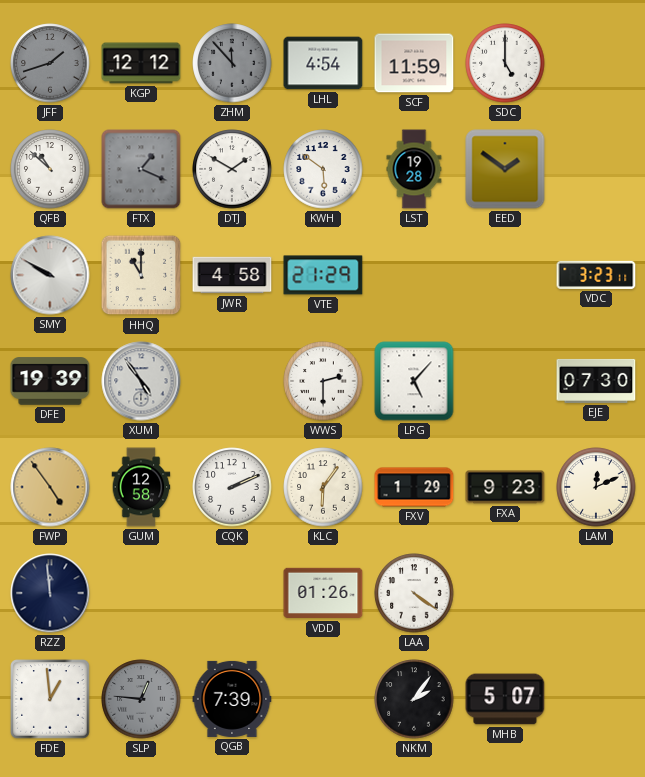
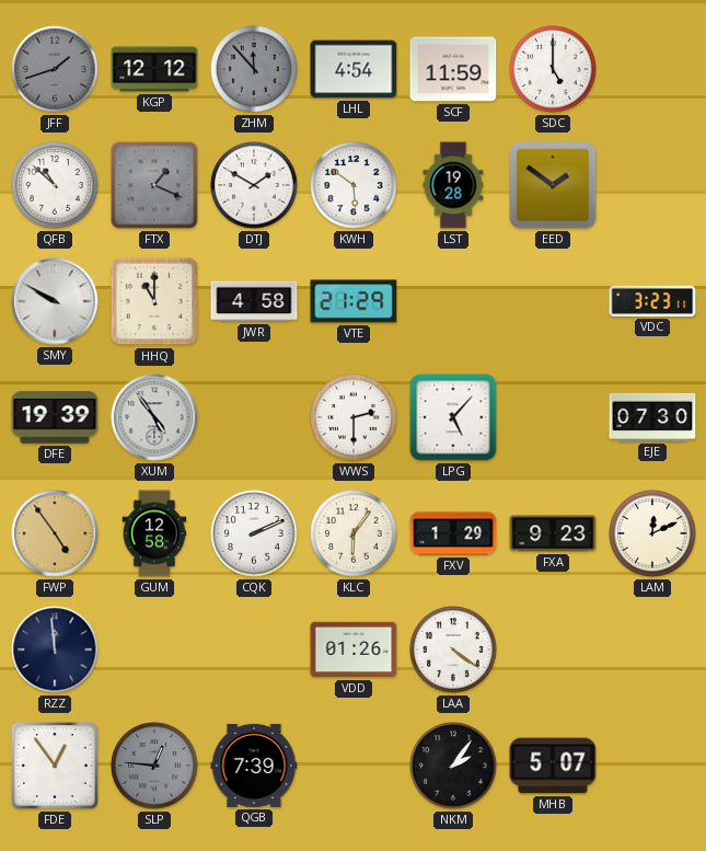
FDE: 12:59 -> 12:54
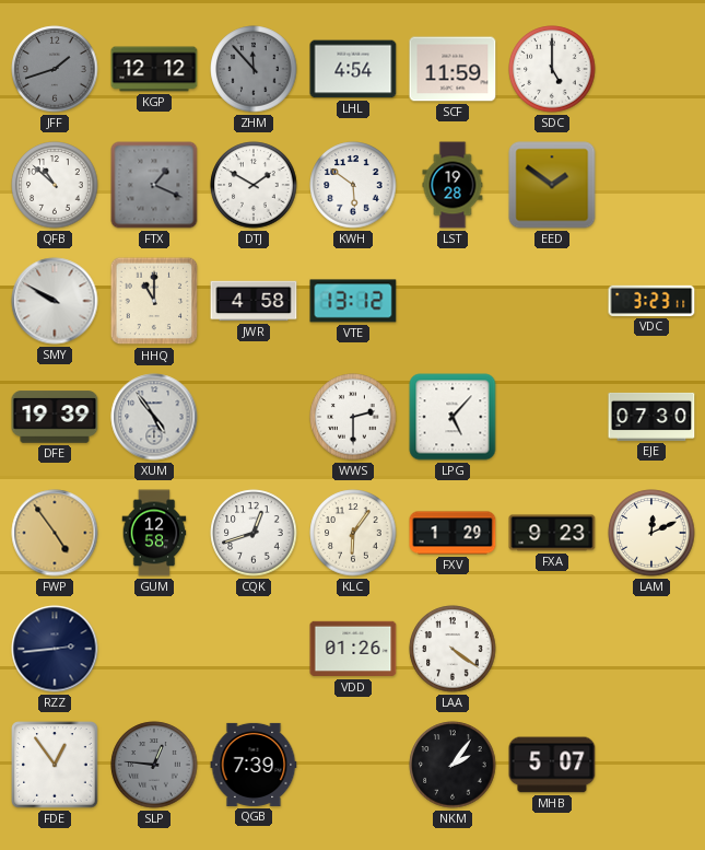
VTE: 21:29 -> 13:12
CQK: 2:11 -> 12:42
RZZ: 11:59 -> 2:44
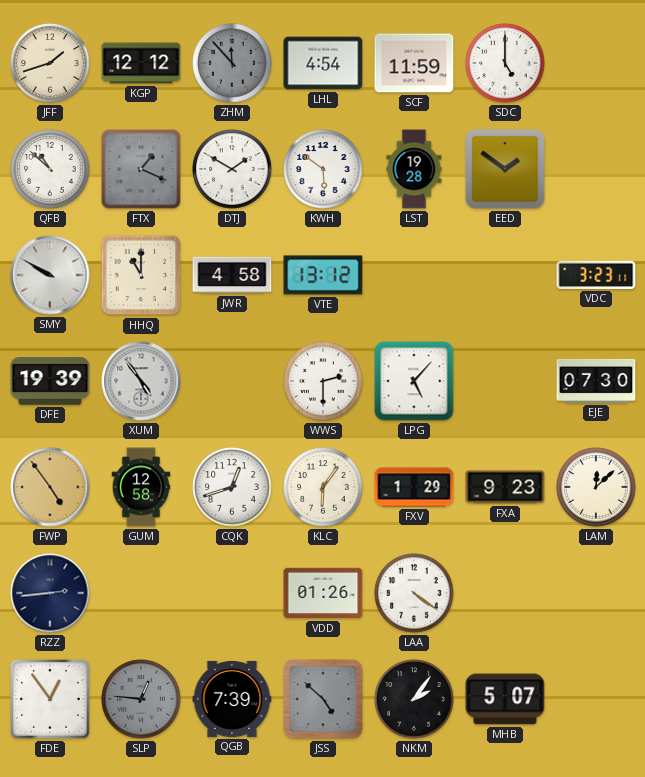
JFF dial: grey -> cream
LAM: 12:11 -> 12:08
JSS: none -> 4:52
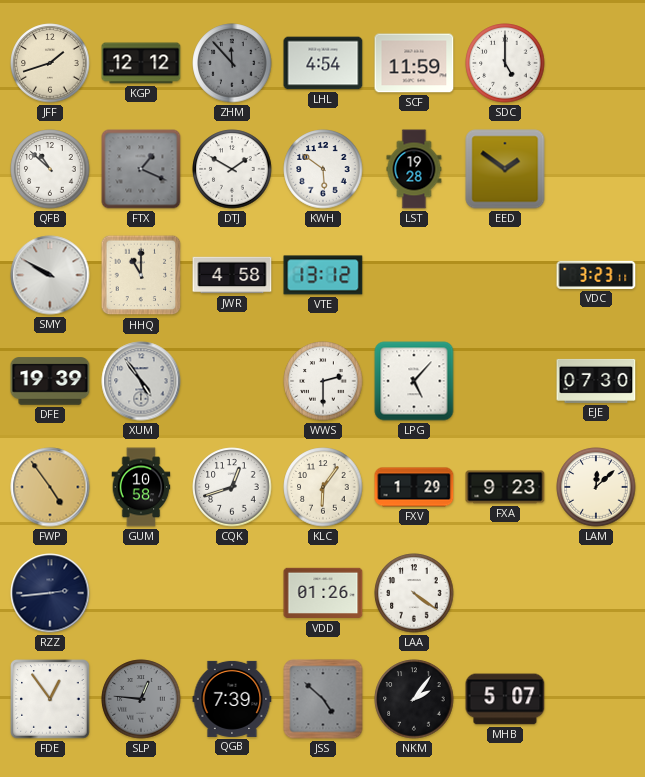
GUM: 12:58 -> 10:58
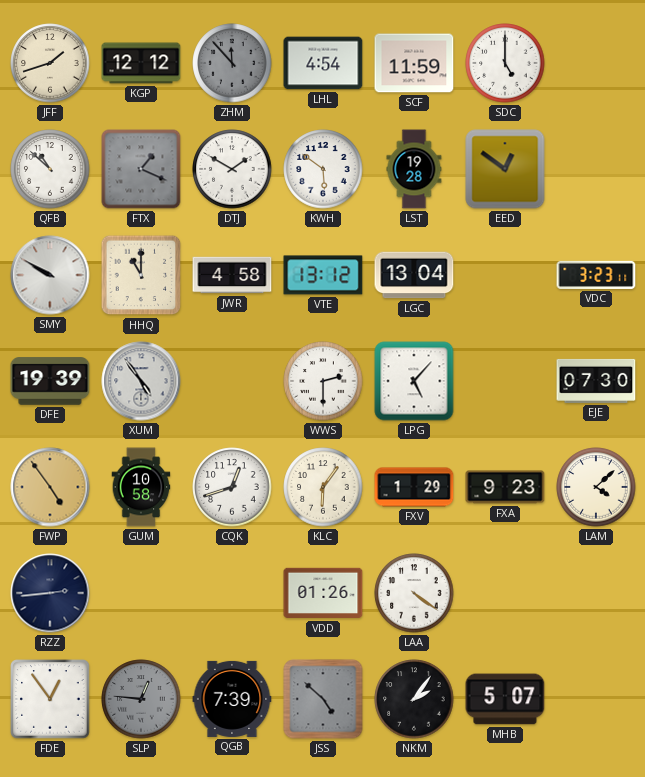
EED: 1:51 -> 12:51
LGC: none -> 13:04
LAM: 12:08 -> 4:08
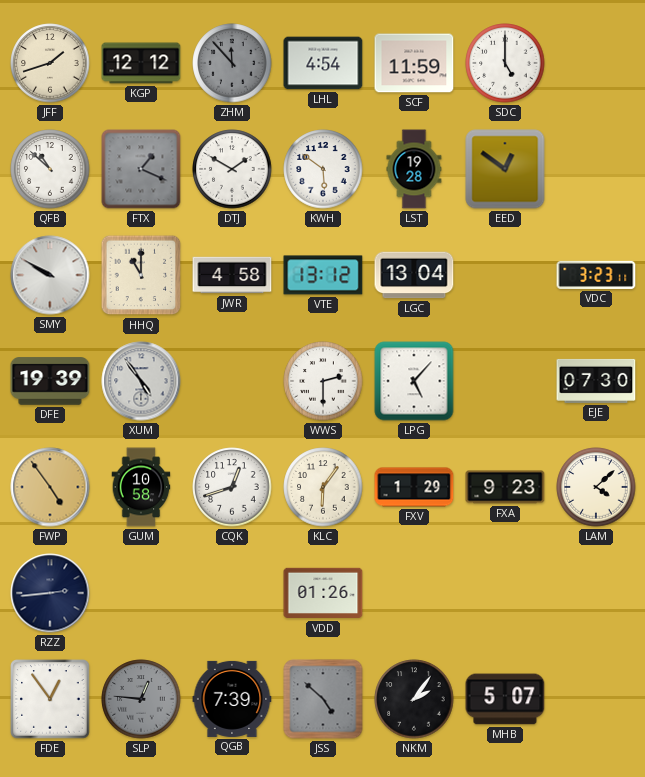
LAA: 4:21 -> none
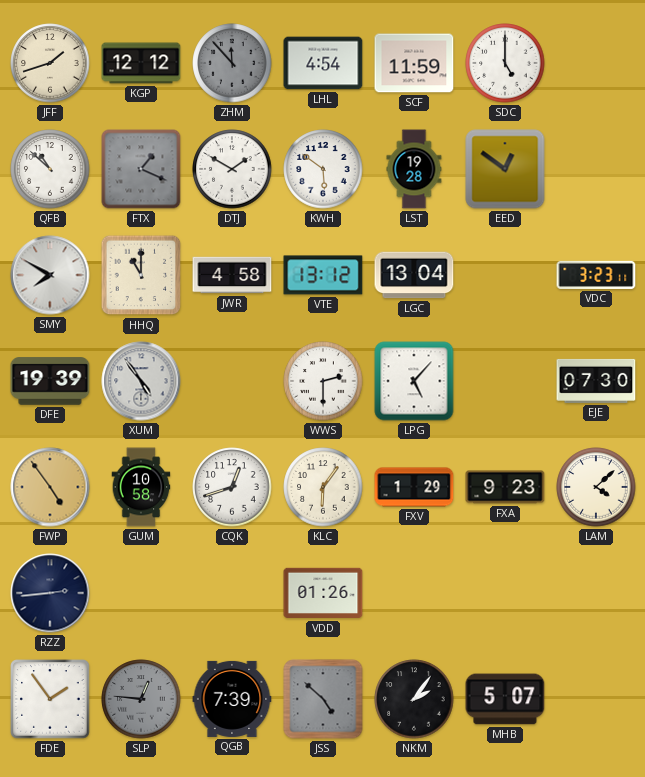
SMY: 9:50 -> 7:50
FDE: 12:54 -> 1:54
